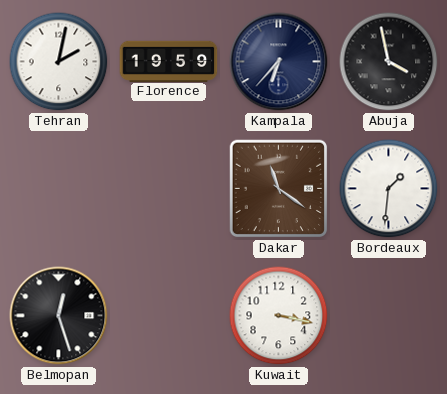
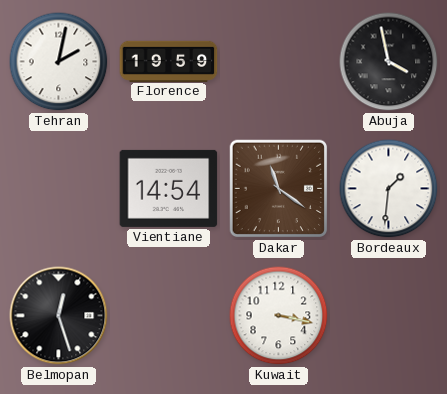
Kampala: 6:37 -> none
Vientiane: none -> 14:54
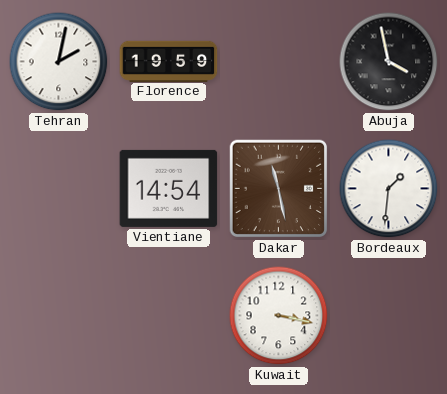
Dakar: 11:21 -> 11:28
Belmopan: 12:27 -> none
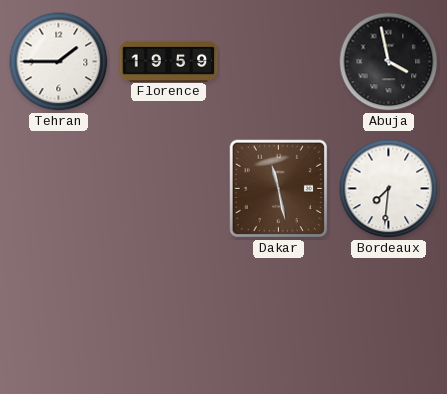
Tehran: 2:02 -> 1:45
Vientiane: 14:54 -> none
Bordeaux: 1:31 -> 7:31
Kuwait: 3:17 -> none
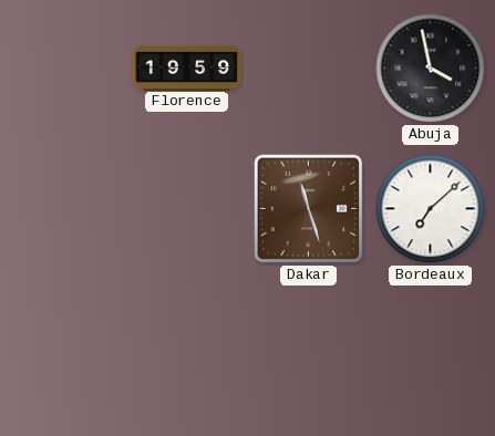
Tehran: 1:45 -> none
Dakar: 11:28 -> 11:27
Bordeaux: 7:31 -> 7:08
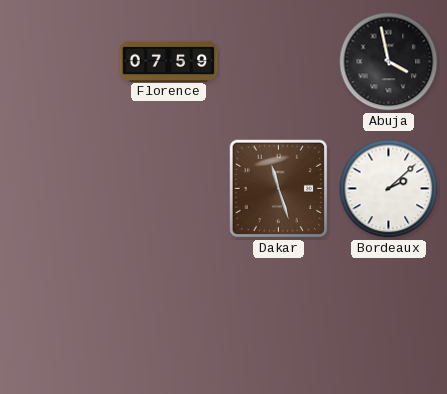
Florence: 19:59 -> 07:59
Bordeaux: 7:08 -> 2:08
